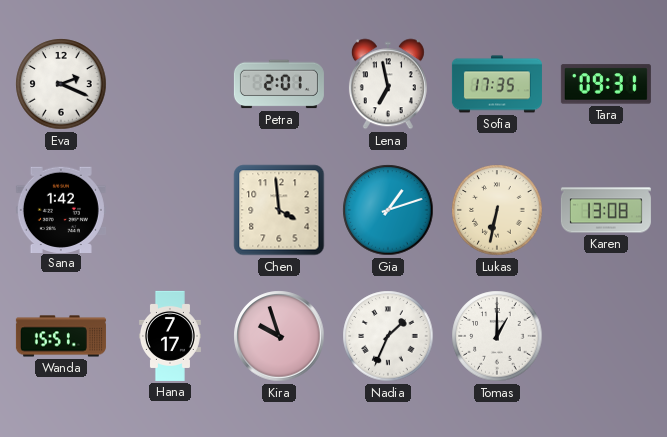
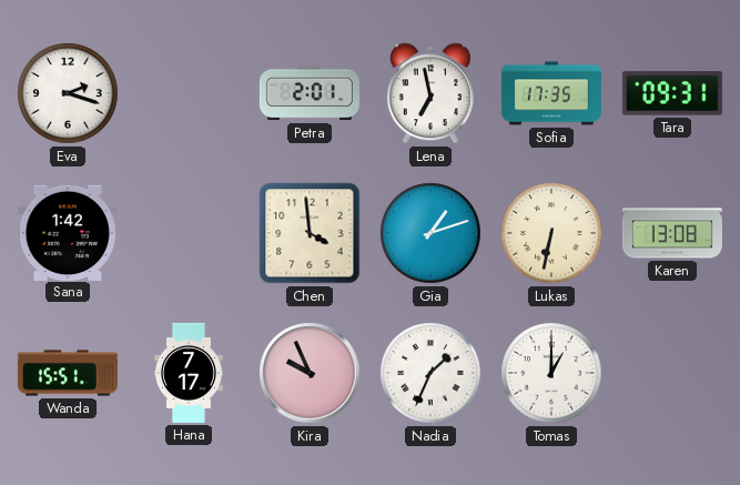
Eva: 2:19 -> 2:18
Kira: 9:57 -> 9:56
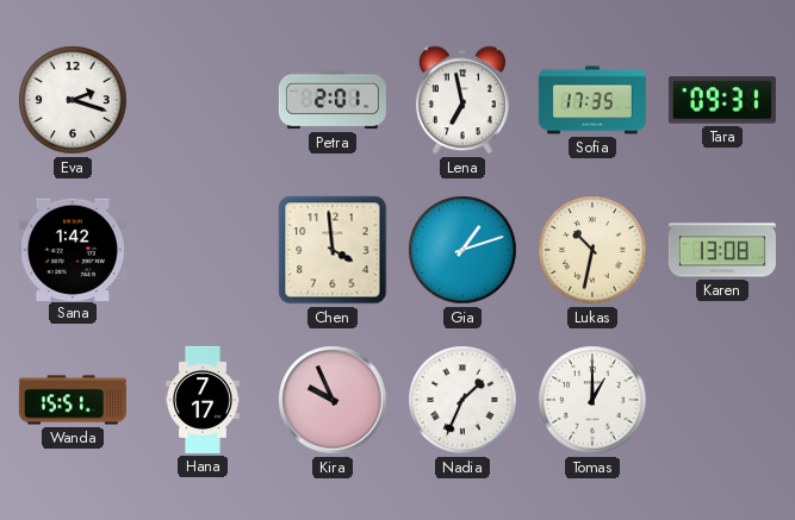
Lukas: 6:32 -> 10:32
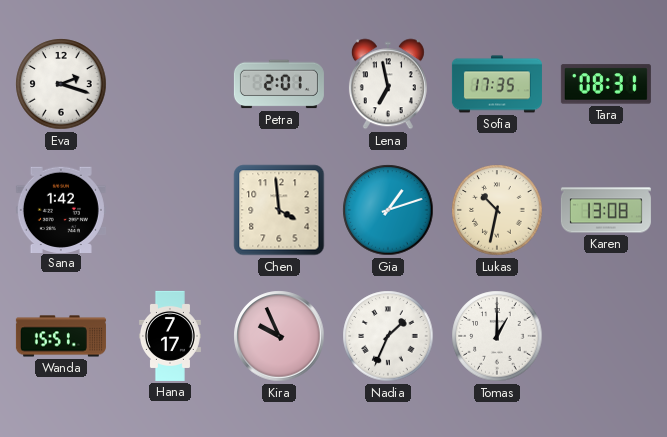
Tara: 09:31 -> 08:31
